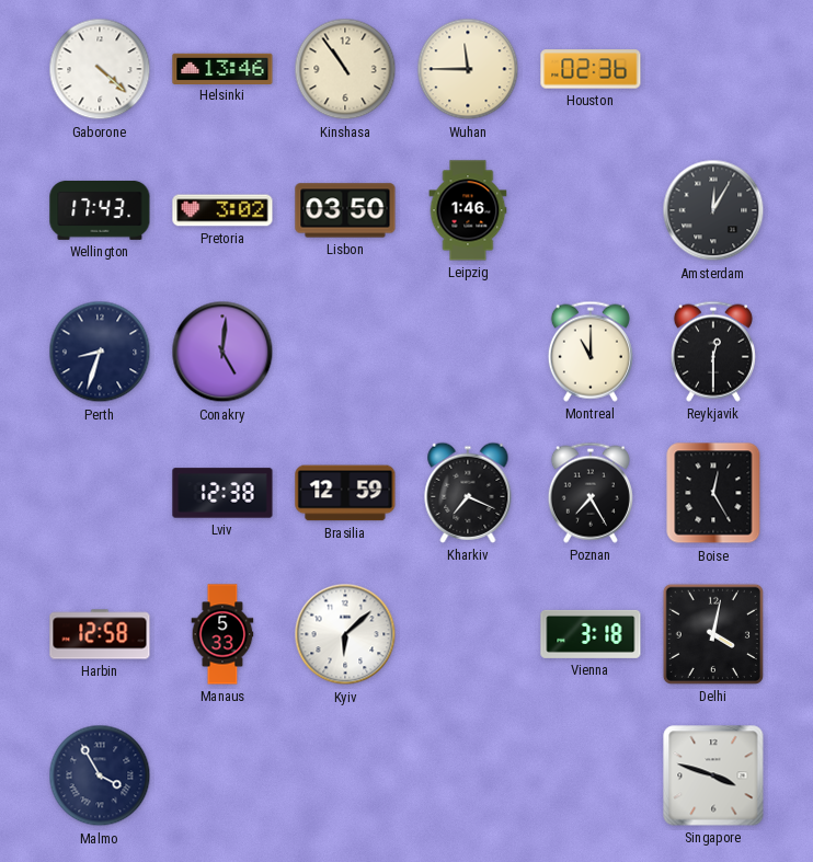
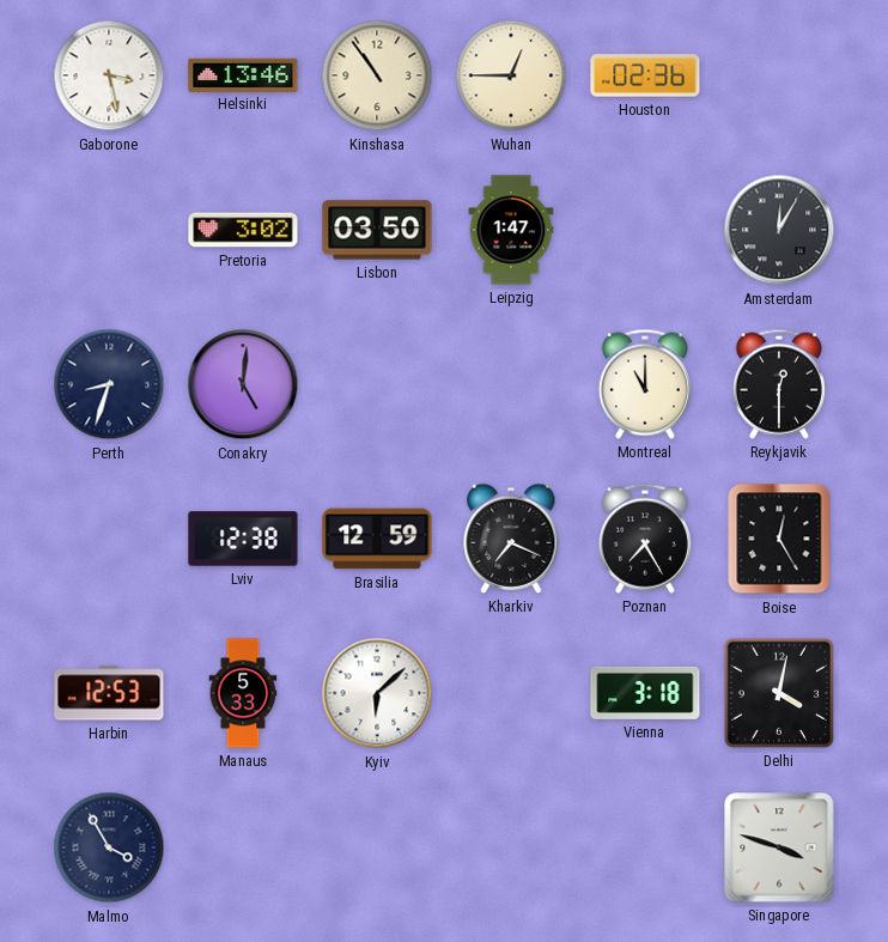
Gaborone: 4:22 -> 3:28
Wuhan: 11:45 -> 12:45
Wellington: 17:43 -> none
Leipzig: 1:46 -> 1:47
Harbin: 12:58 -> 12:53
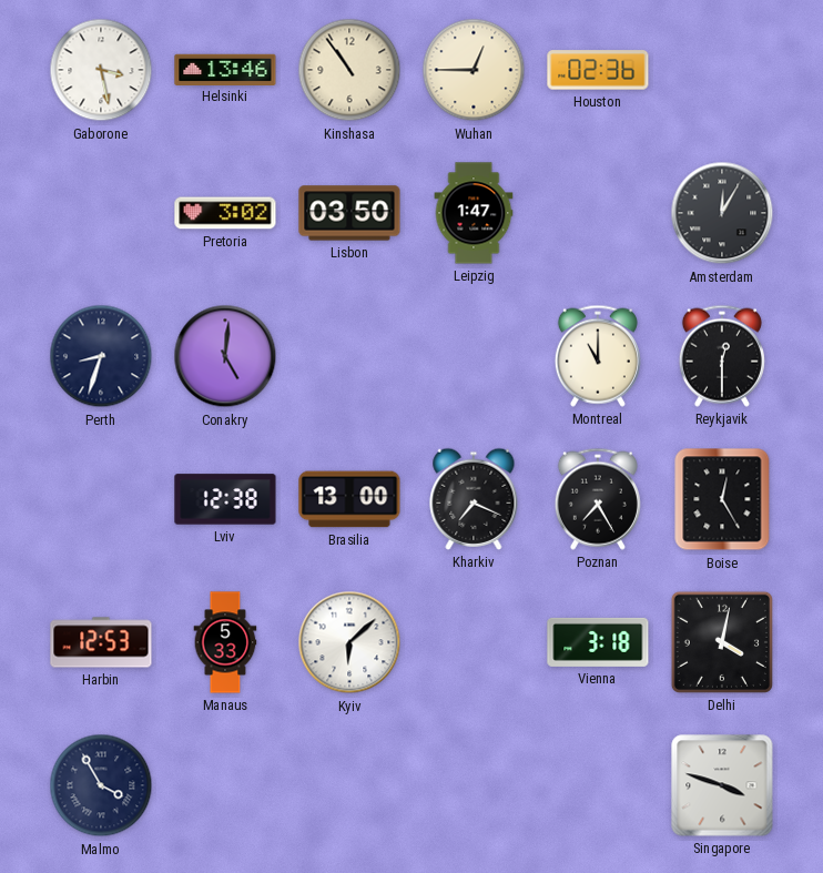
Brasilia: 12:59 -> 13:00
